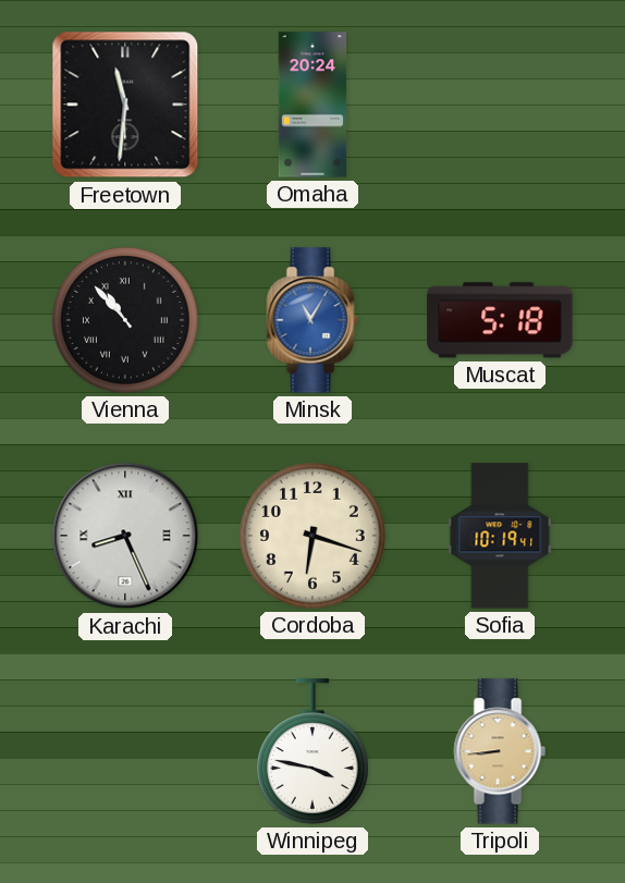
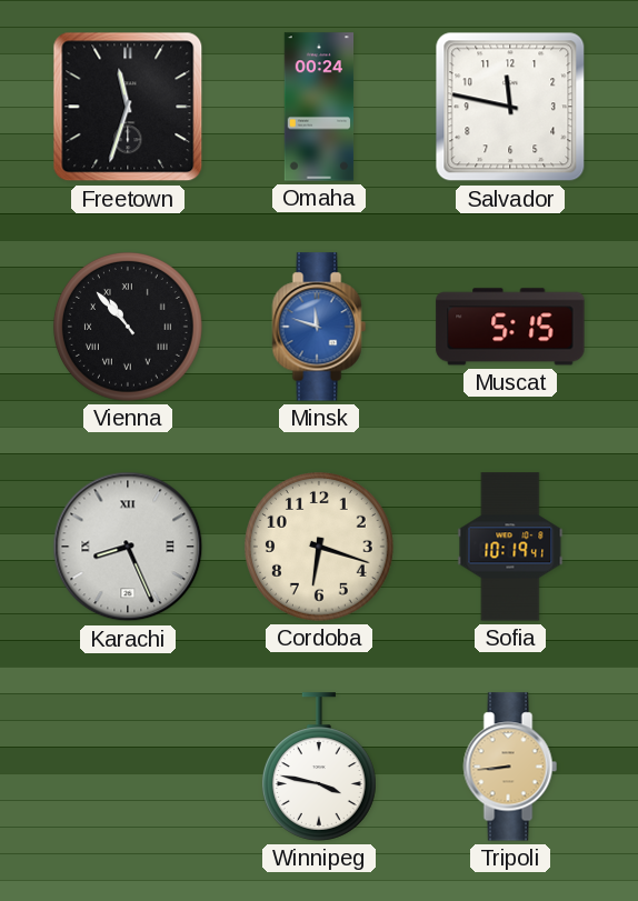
Freetown: 11:31 -> 11:33
Omaha: 20:24 -> 00:24
Salvador: none -> 11:47
Minsk: 11:05 -> 11:48
Muscat: 5:18 -> 5:15
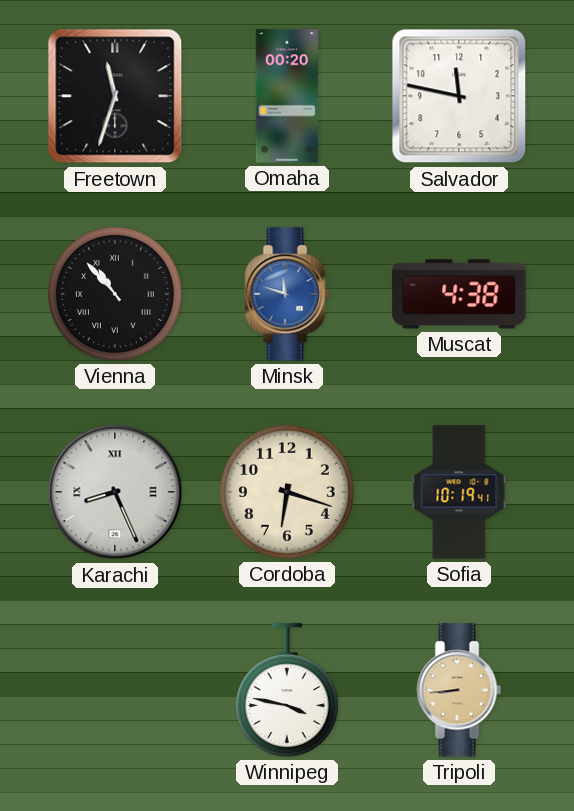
Omaha: 00:24 -> 00:20
Muscat: 5:15 -> 4:38
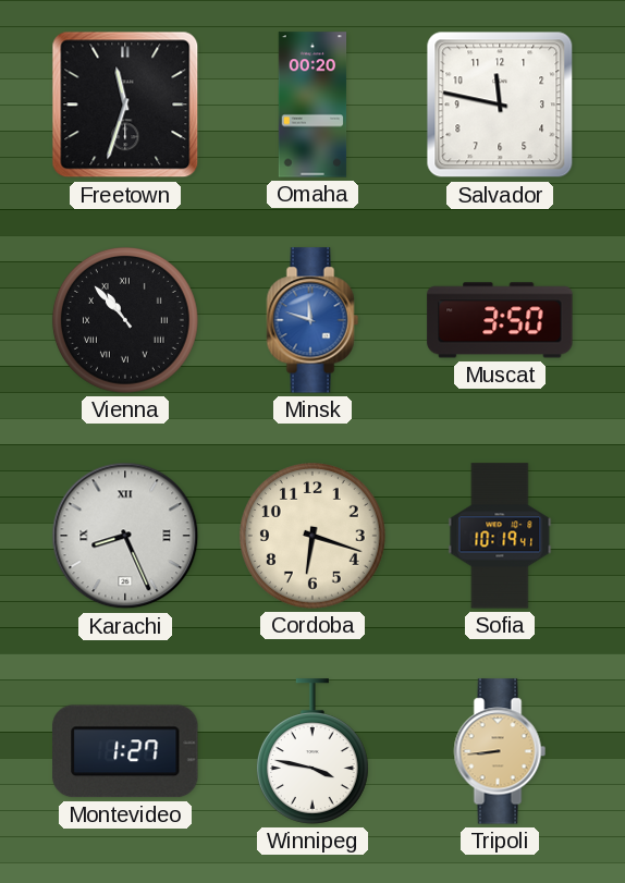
Muscat: 4:38 -> 3:50
Montevideo: none -> 1:27
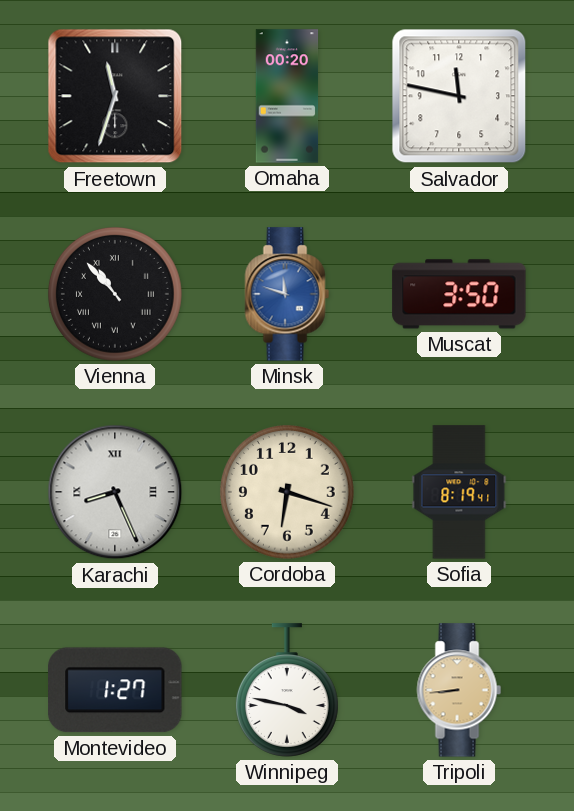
Sofia: 10:19 -> 8:19
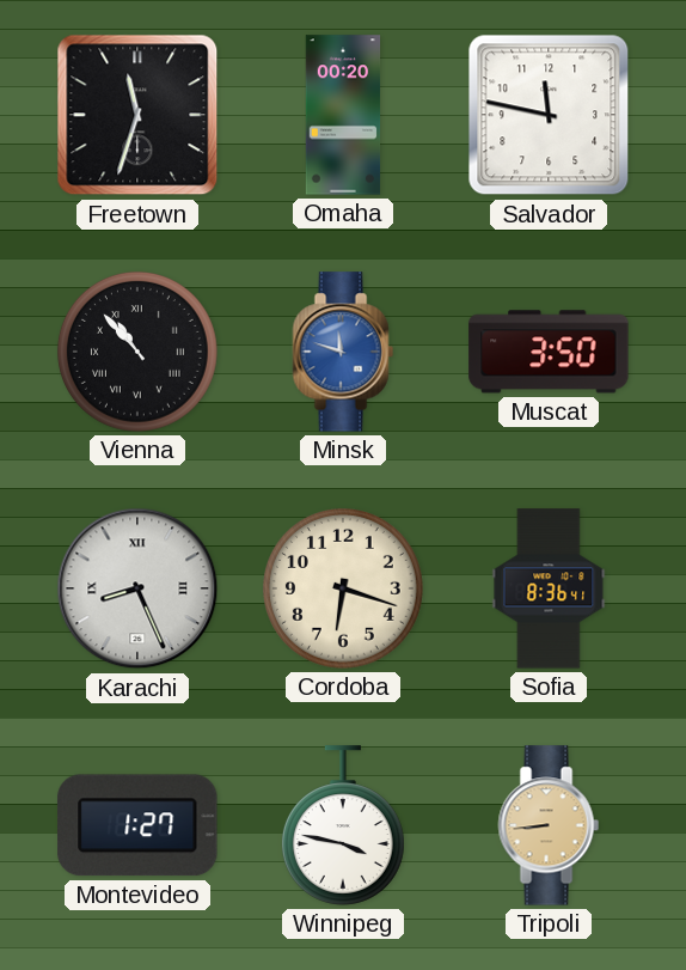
Sofia: 8:19 -> 8:36
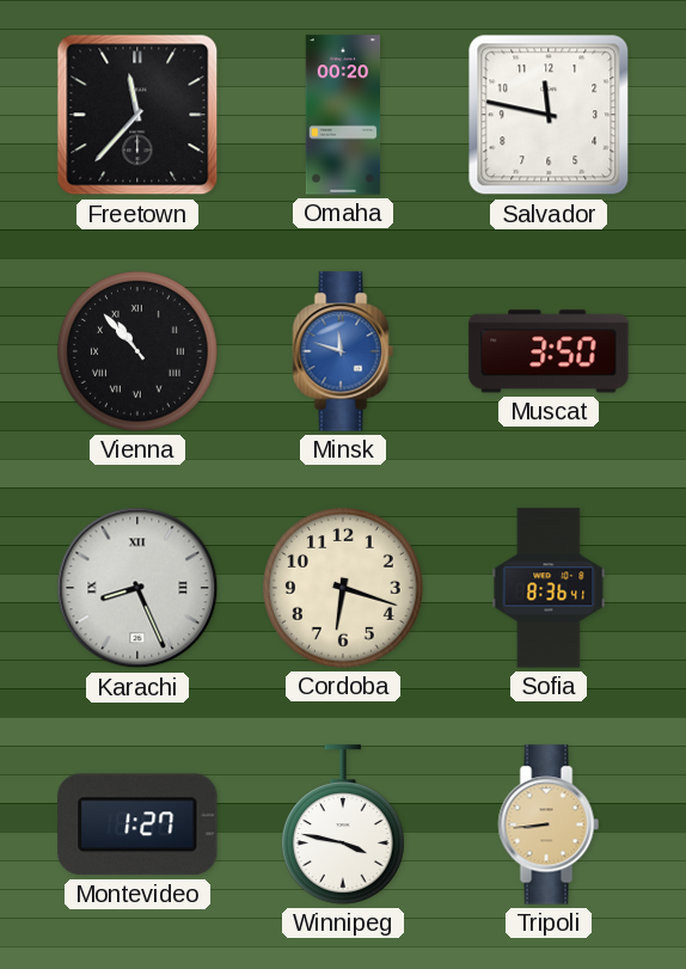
Freetown: 11:33 -> 11:37
